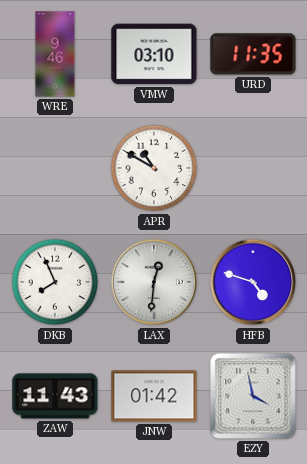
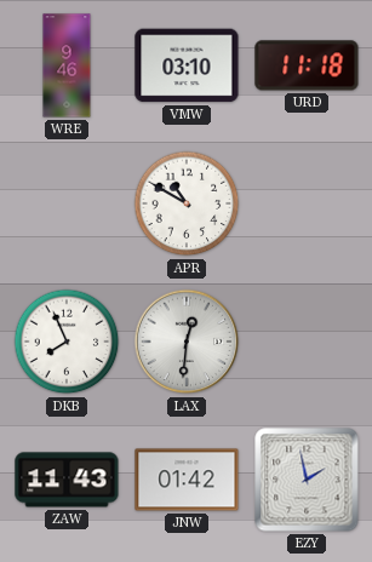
URD: 11:35 -> 11:18
HFB: 4:48 -> none
EZY: 3:58 -> 1:58
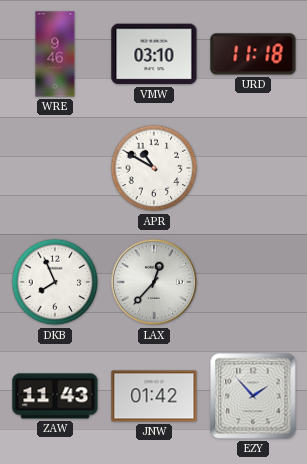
LAX: 12:31 -> 12:37
EZY: 1:58 -> 1:53
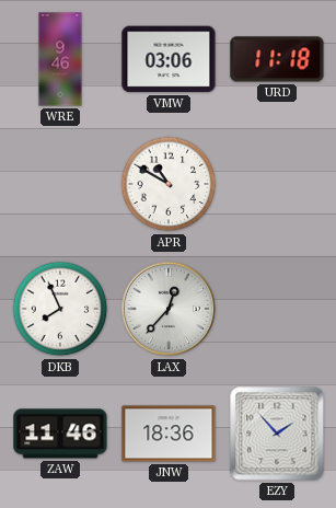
VMW: 03:10 -> 03:06
ZAW: 11:43 -> 11:46
JNW: 01:42 -> 18:36
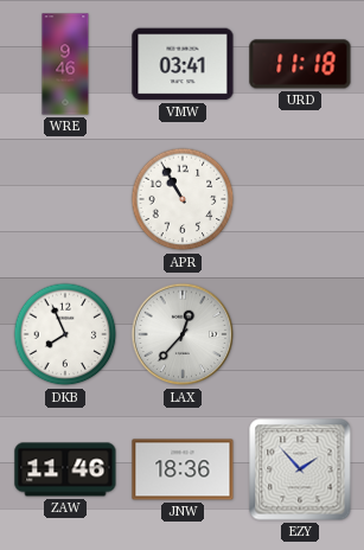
VMW: 03:06 -> 03:41
APR: 10:50 -> 10:55
